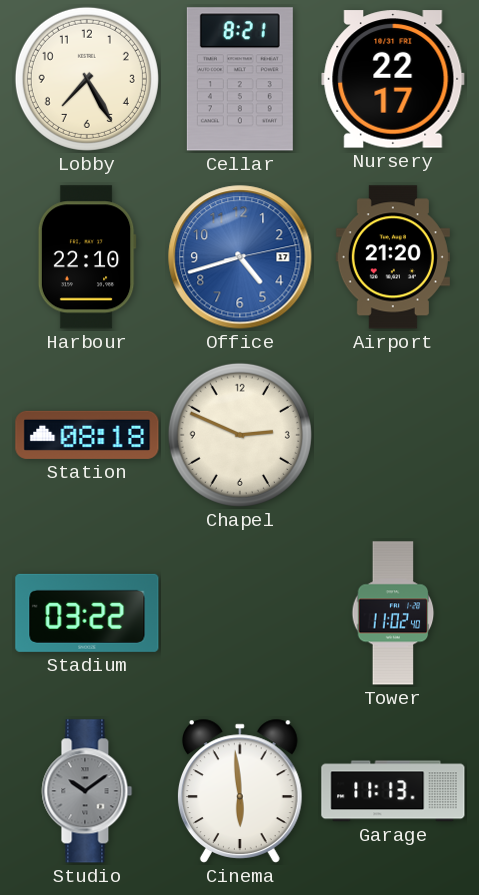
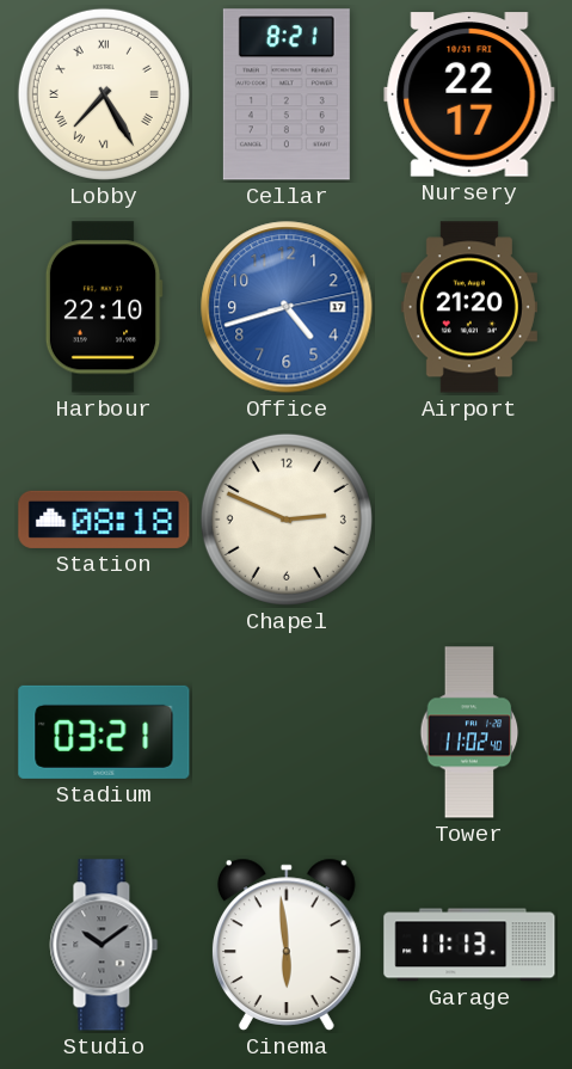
Lobby numerals: Arabic -> Roman
Stadium: 03:22 -> 03:21
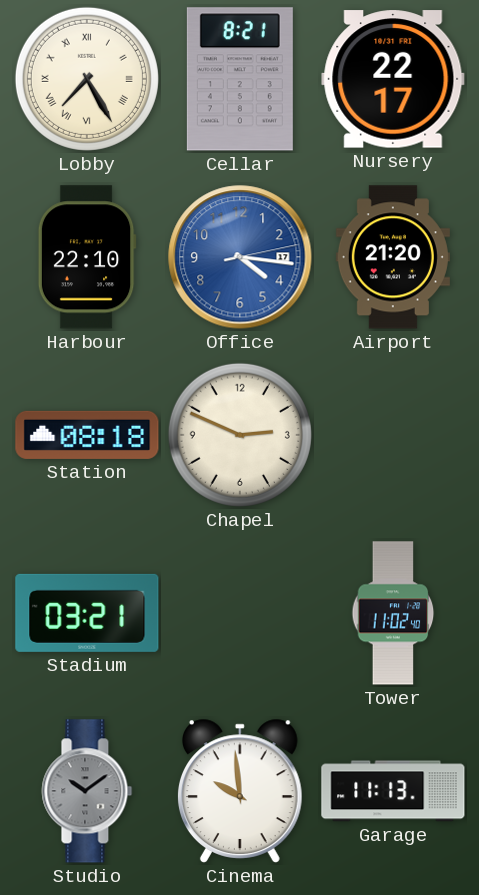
Office: 4:42 -> 4:16
Cinema: 5:59 -> 9:59
